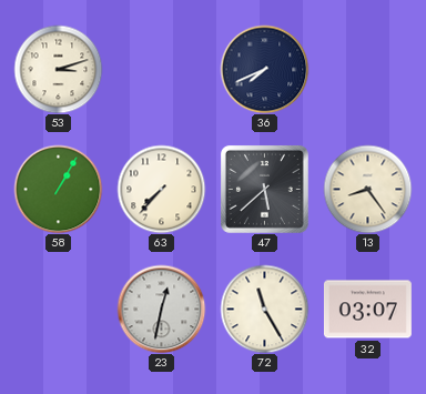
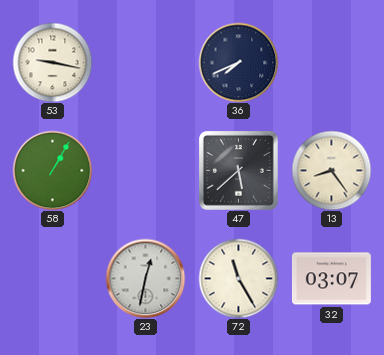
53: 3:12 -> 9:17
63: 7:37 -> none
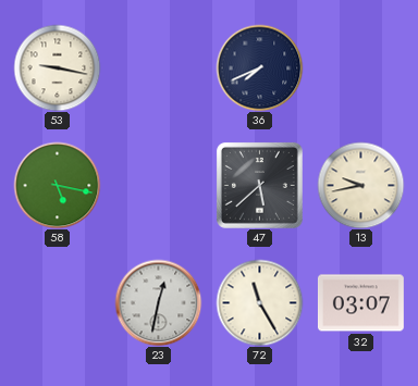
58: 1:05 -> 5:17
13: 8:24 -> 9:43
